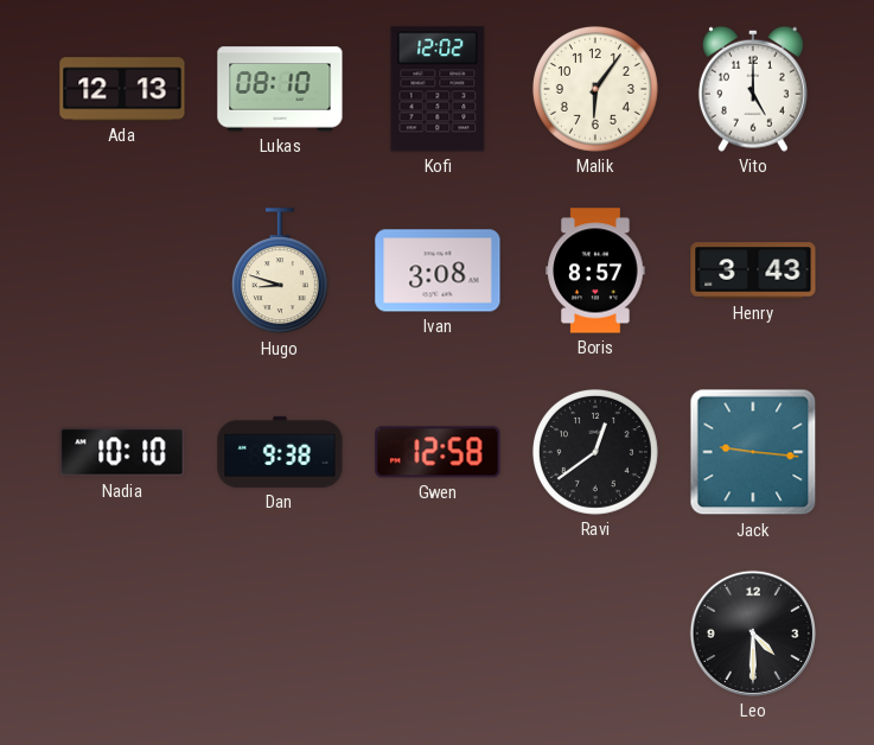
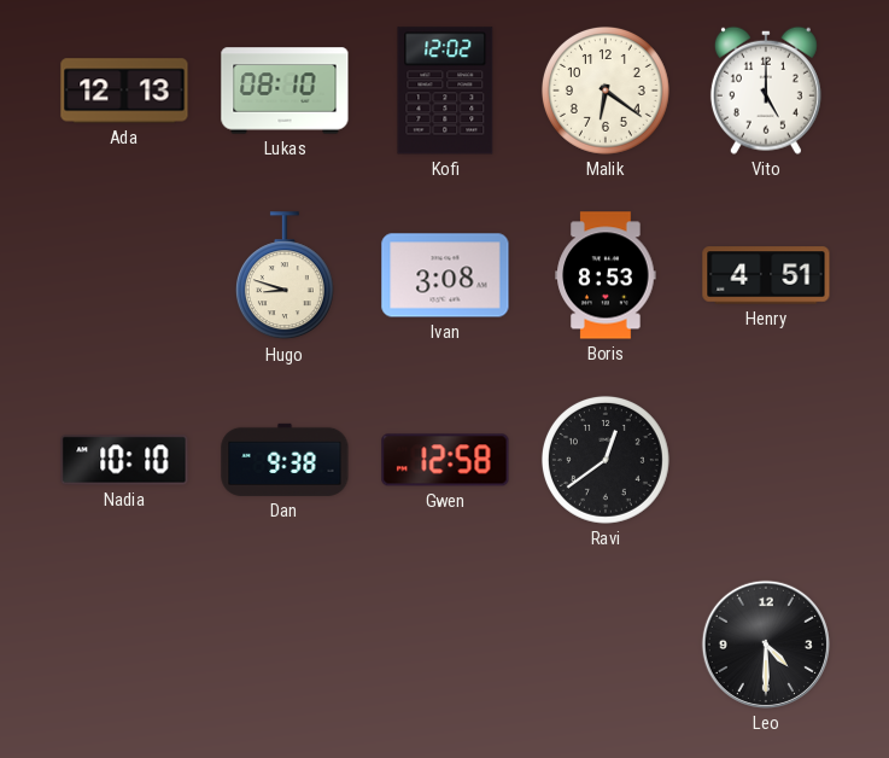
Malik: 6:06 -> 6:21
Boris: 8:57 -> 8:53
Henry: 3:43 -> 4:51
Jack: 9:16 -> none
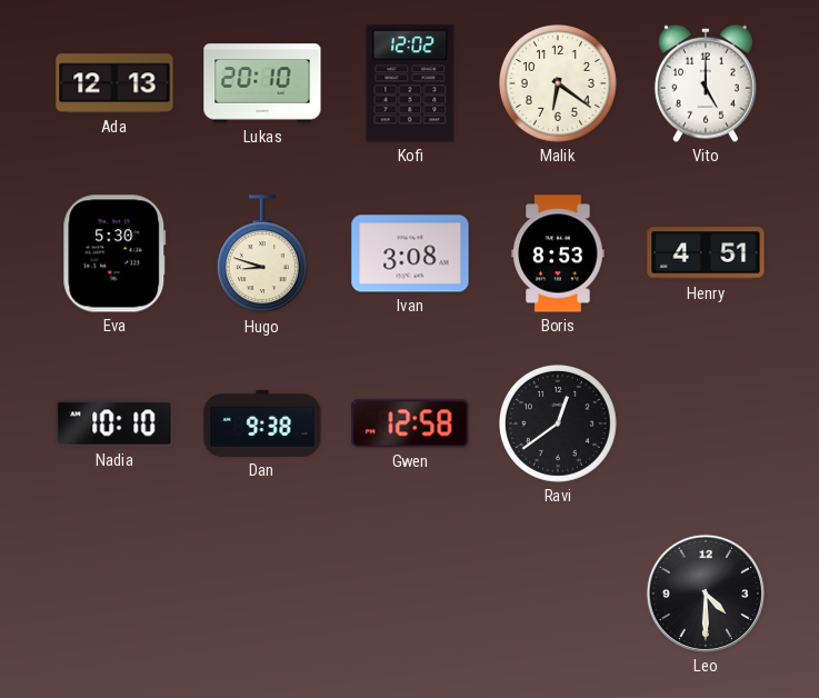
Lukas: 08:10 -> 20:10
Eva: none -> 5:30
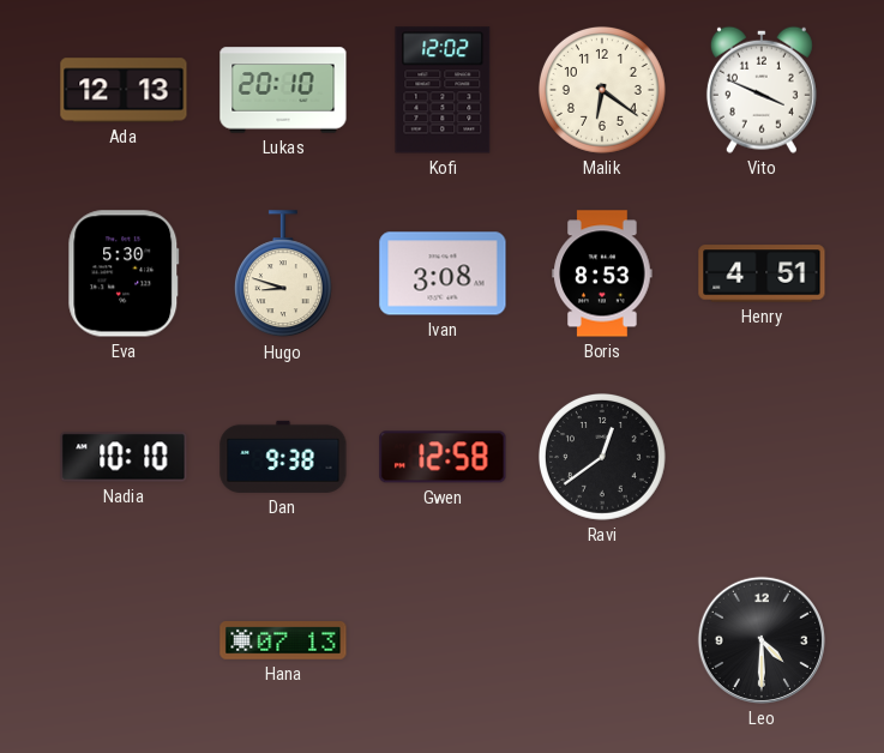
Vito: 5:00 -> 3:49
Hana: none -> 07:13
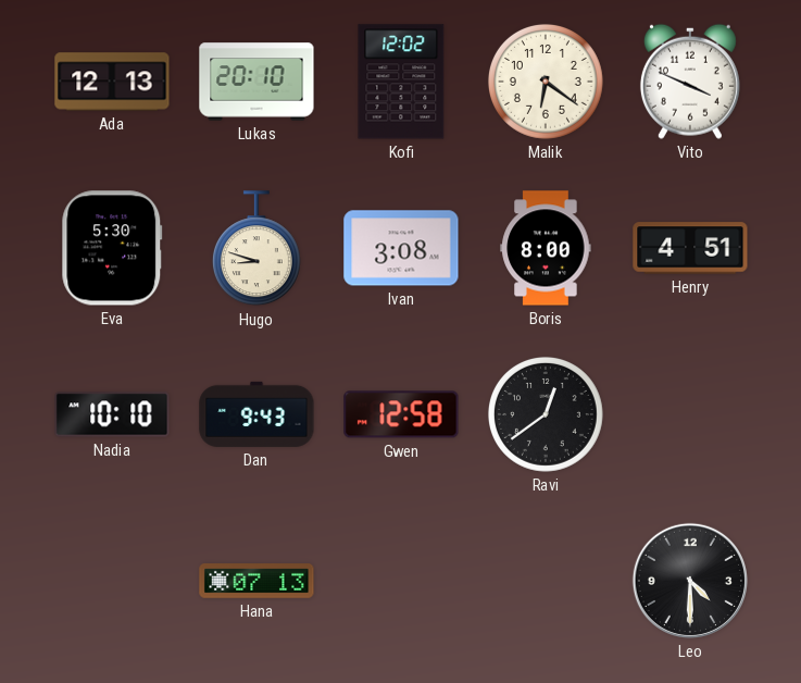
Boris: 8:53 -> 8:00
Dan: 9:38 -> 9:43
